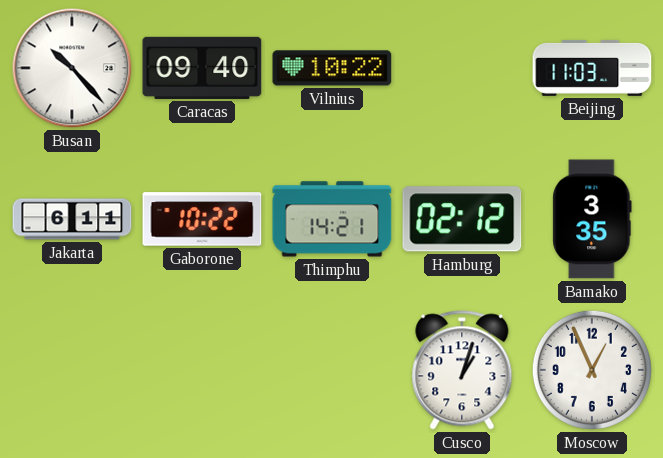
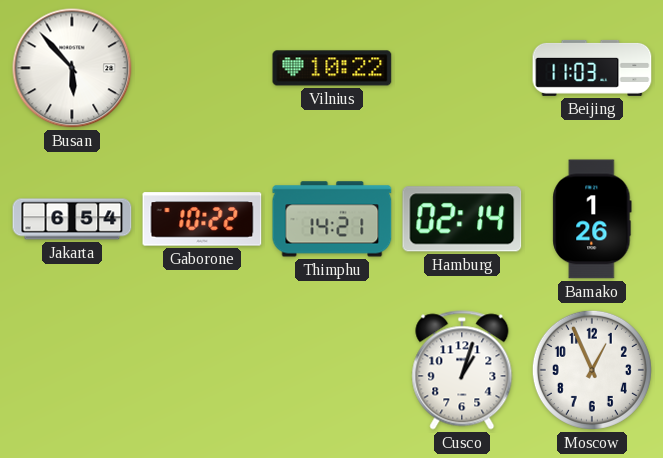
Busan: 10:23 -> 5:53
Caracas: 09:40 -> none
Jakarta: 6:11 -> 6:54
Hamburg: 02:12 -> 02:14
Bamako: 3:35 -> 1:26
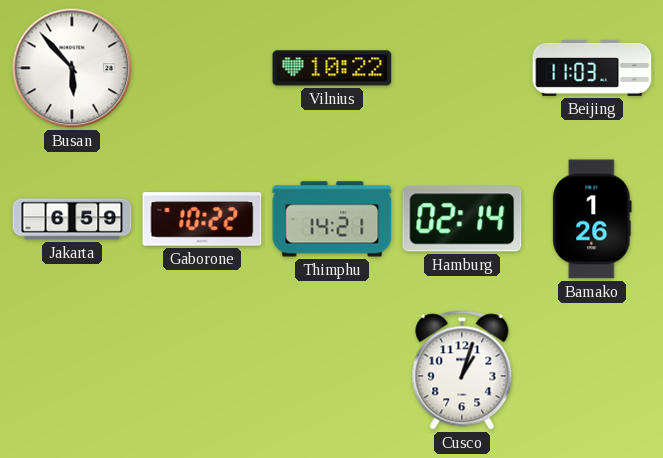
Jakarta: 6:54 -> 6:59
Moscow: 12:56 -> none
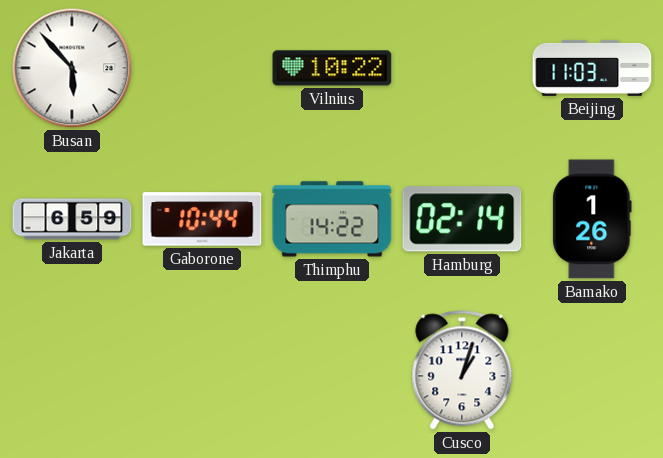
Gaborone: 10:22 -> 10:44
Thimphu: 14:21 -> 14:22
